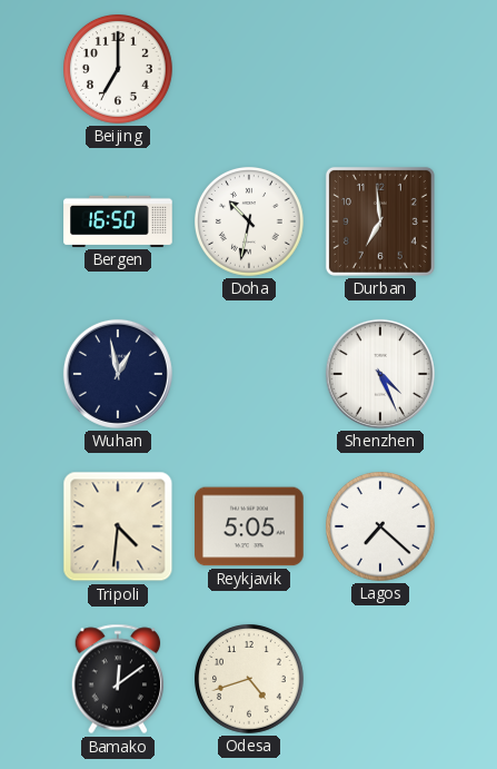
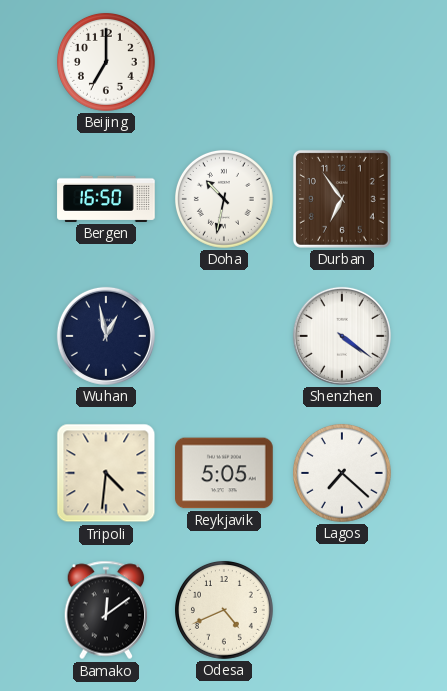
Durban: 6:59 -> 6:54
Shenzhen: 4:26 -> 4:21
Odesa: 4:42 -> 4:41
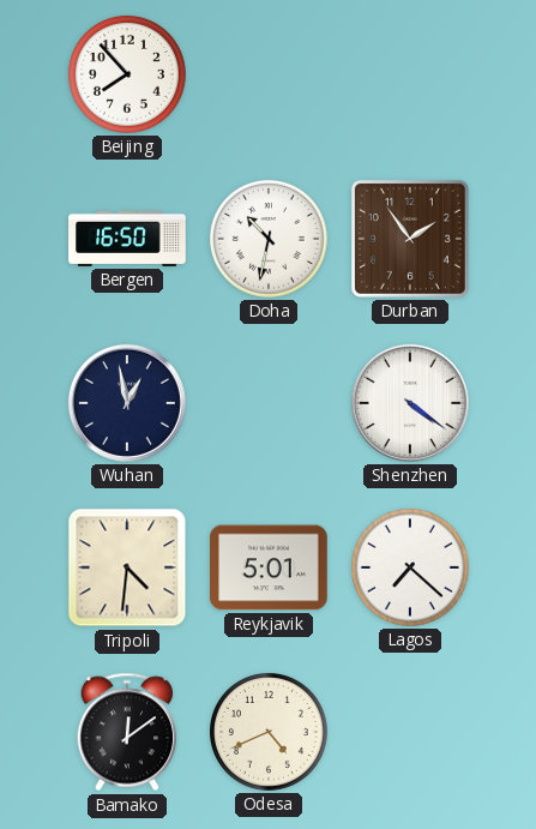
Beijing: 7:00 -> 7:53
Durban: 6:54 -> 1:54
Reykjavik: 5:05 -> 5:01
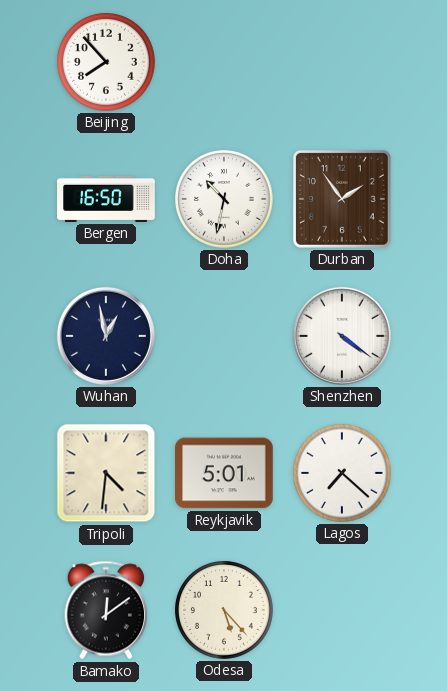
Odesa: 4:41 -> 5:23
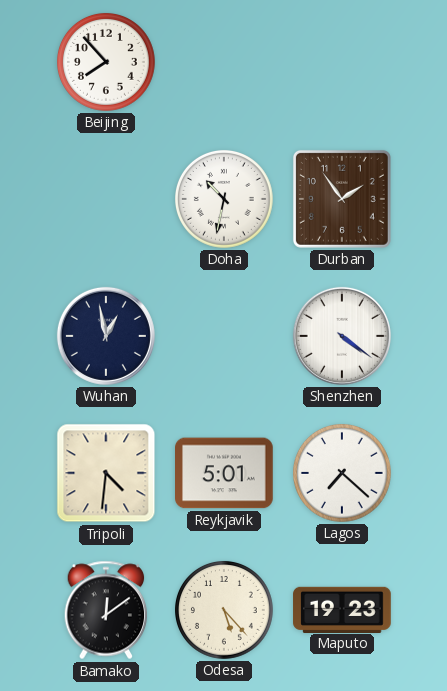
Bergen: 16:50 -> none
Maputo: none -> 19:23
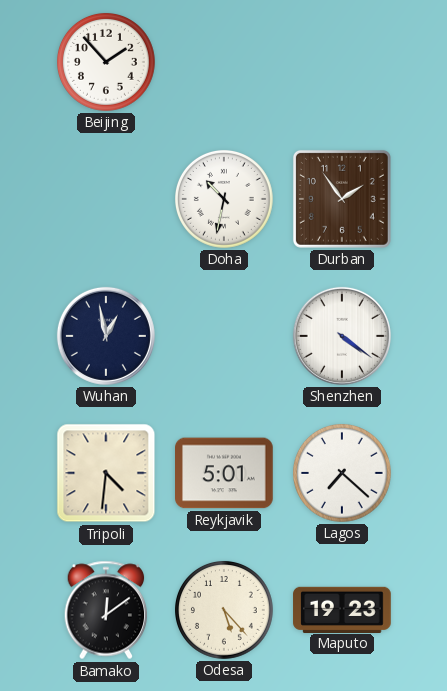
Beijing: 7:53 -> 1:53
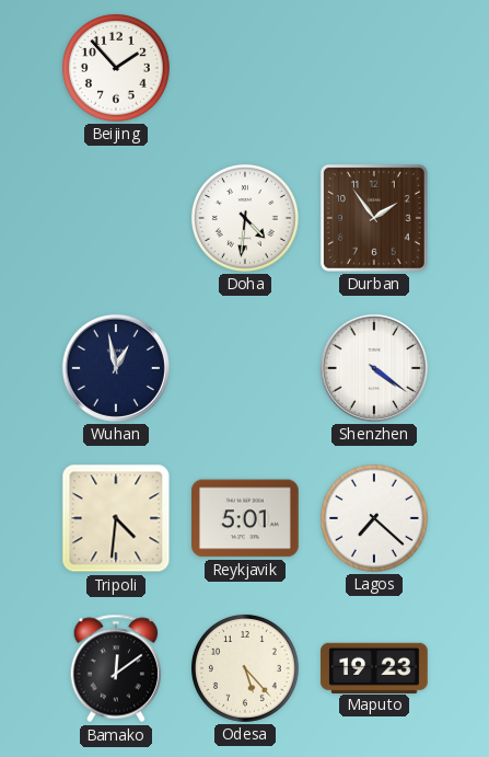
Doha: 10:32 -> 4:31
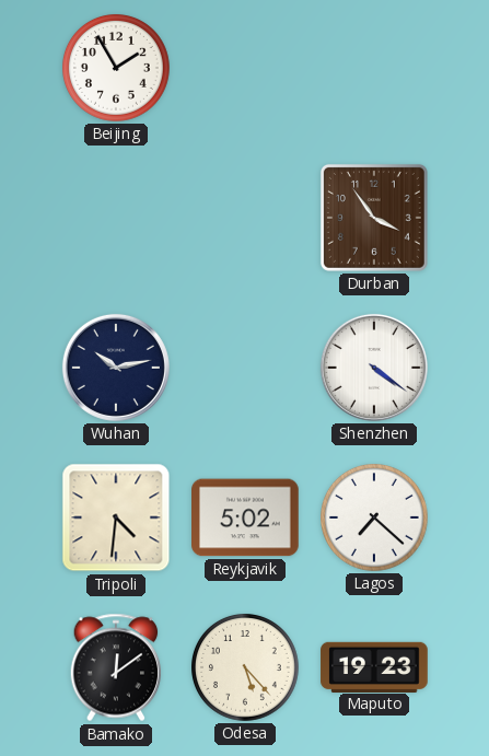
Beijing: 1:53 -> 1:55
Doha: 4:31 -> none
Durban: 1:54 -> 3:54
Wuhan: 12:58 -> 10:13
Reykjavik: 5:01 -> 5:02
